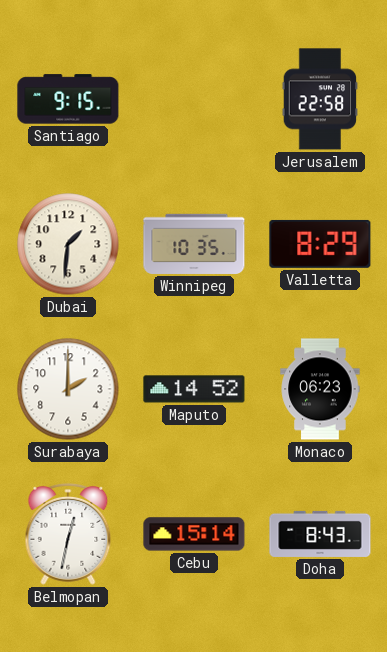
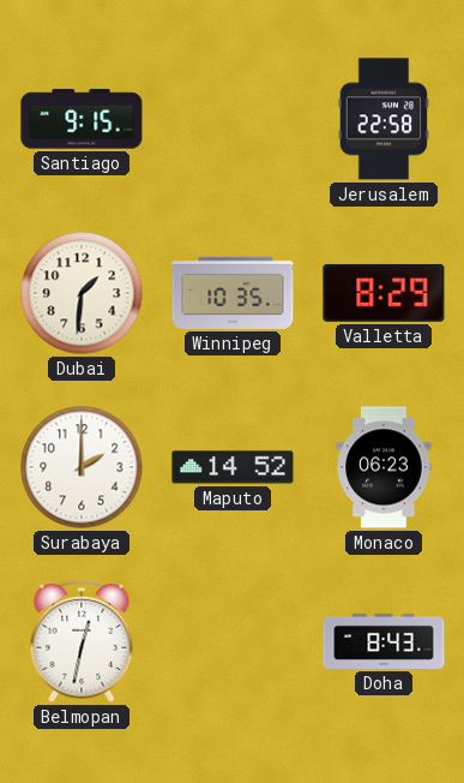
Cebu: 15:14 -> none
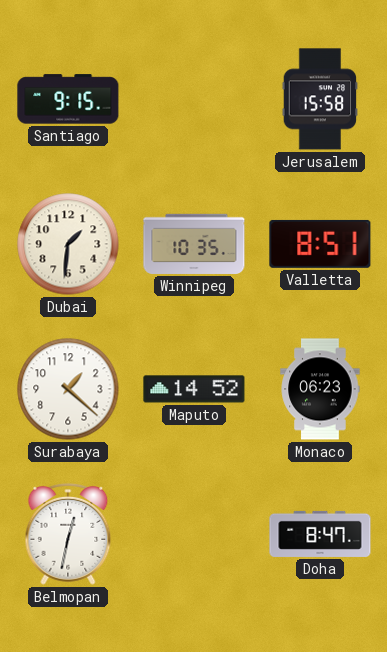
Jerusalem: 22:58 -> 15:58
Valletta: 8:29 -> 8:51
Surabaya: 2:00 -> 1:22
Doha: 8:43 -> 8:47
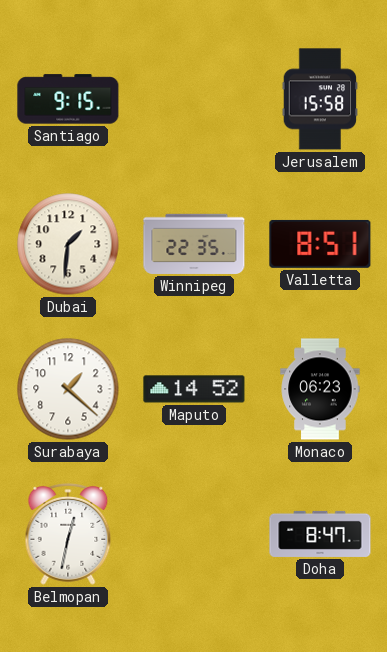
Winnipeg: 10:35 -> 22:35
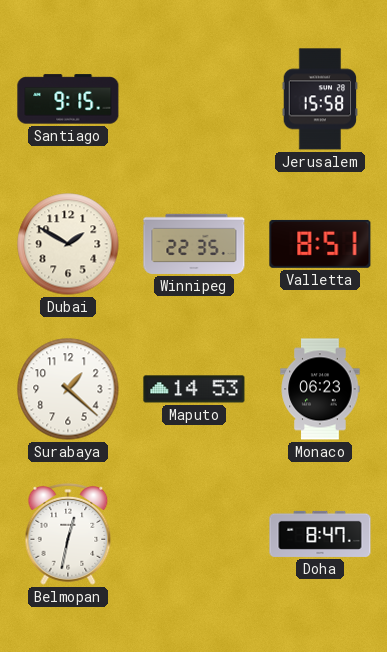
Dubai: 1:31 -> 1:50
Maputo: 14:52 -> 14:53
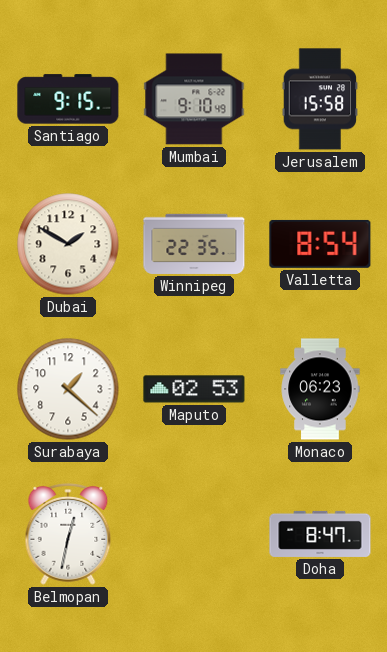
Mumbai: none -> 9:10
Valletta: 8:51 -> 8:54
Maputo: 14:53 -> 02:53
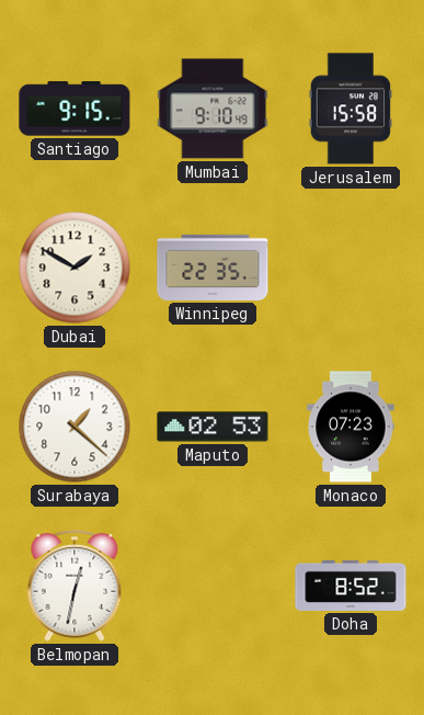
Valletta: 8:54 -> none
Monaco: 06:23 -> 07:23
Doha: 8:47 -> 8:52
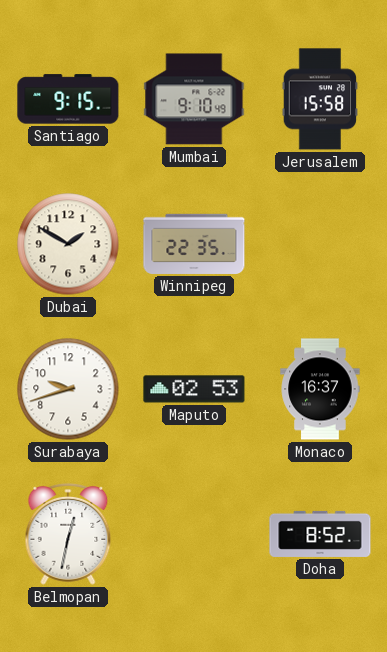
Surabaya: 1:22 -> 9:42
Monaco: 07:23 -> 16:37
